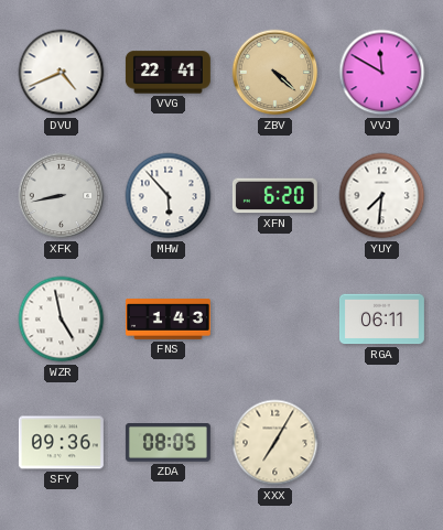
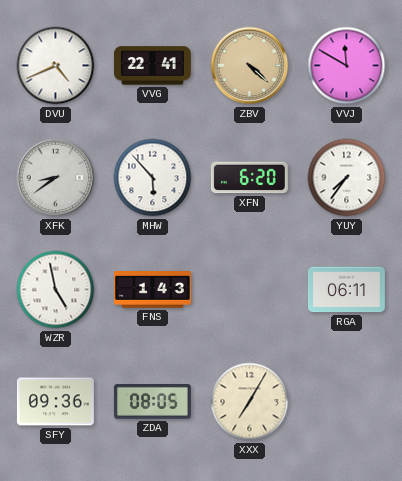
XFK: 8:43 -> 8:39
YUY: 7:31 -> 7:36
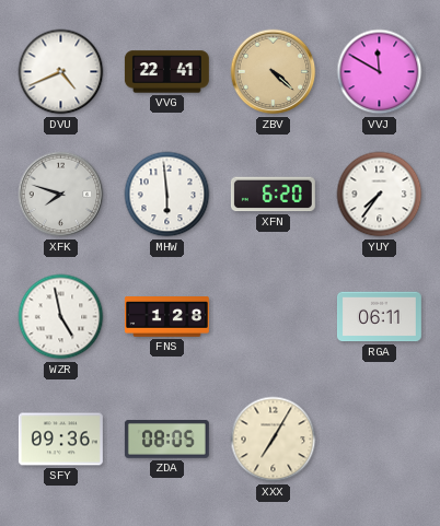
XFK: 8:39 -> 7:48
MHW: 5:53 -> 5:59
FNS: 1:43 -> 1:28
